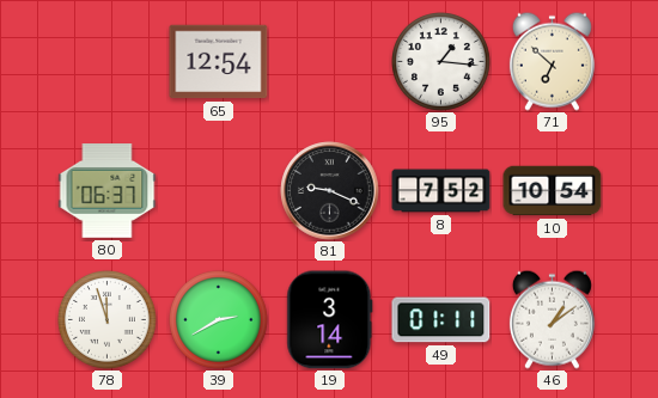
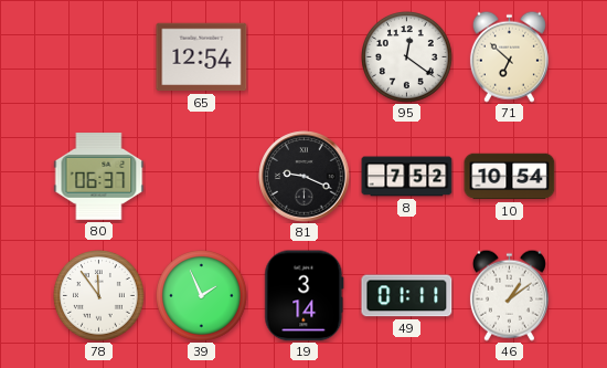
95: 1:16 -> 12:21
78: 11:57 -> 11:54
39: 2:40 -> 1:56
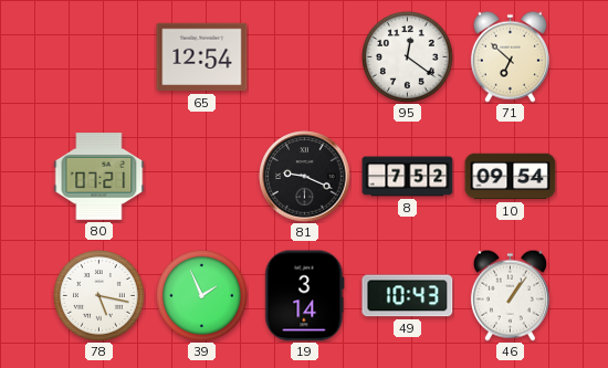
80: 06:37 -> 07:21
10: 10:54 -> 09:54
78: 11:54 -> 5:17
49: 01:11 -> 10:43
46: 1:09 -> 1:06
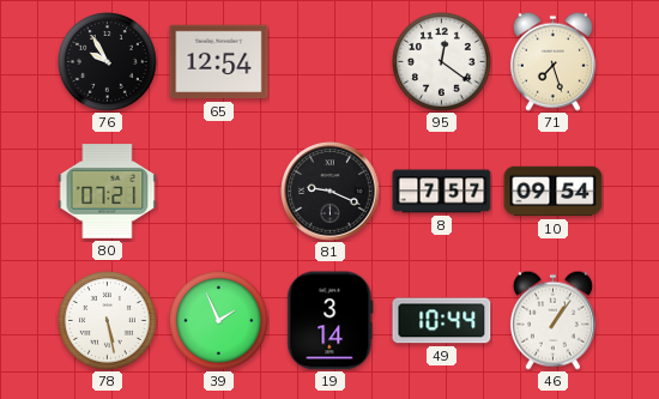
76: none -> 9:55
71: 6:52 -> 7:27
8: 7:52 -> 7:57
78: 5:17 -> 5:28
49: 10:43 -> 10:44
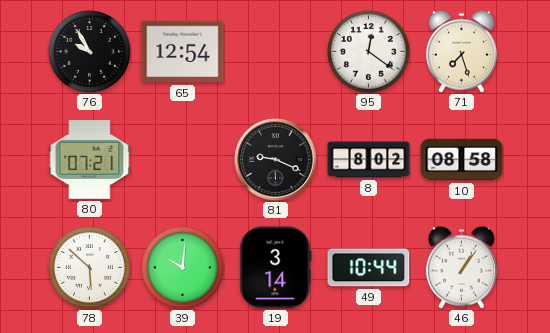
8: 7:57 -> 8:02
10: 09:54 -> 08:58
78: 5:28 -> 5:52
39: 1:56 -> 10:01
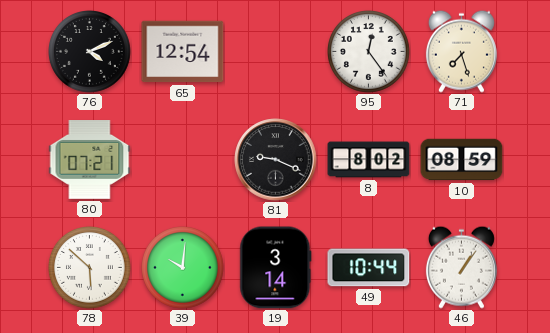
76: 9:55 -> 4:11
95: 12:21 -> 12:24
10: 08:58 -> 08:59
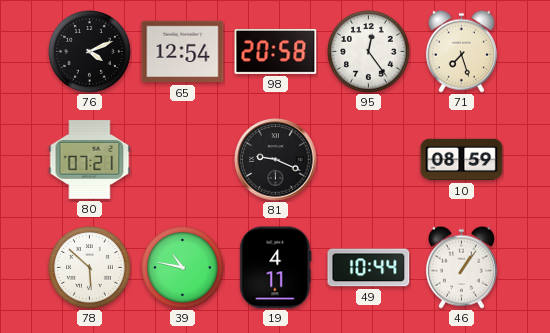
98: none -> 20:58
8: 8:02 -> none
39: 10:01 -> 10:47
19: 3:14 -> 4:11
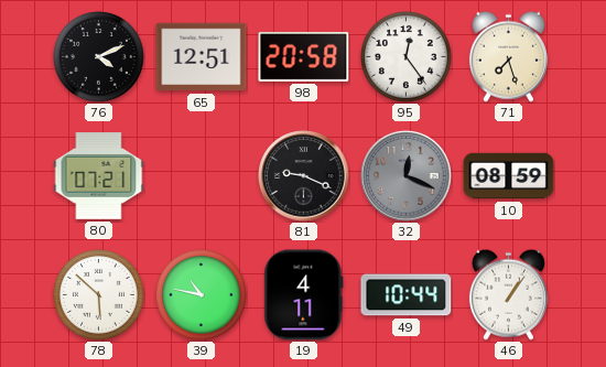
65: 12:54 -> 12:51
32: none -> 12:19
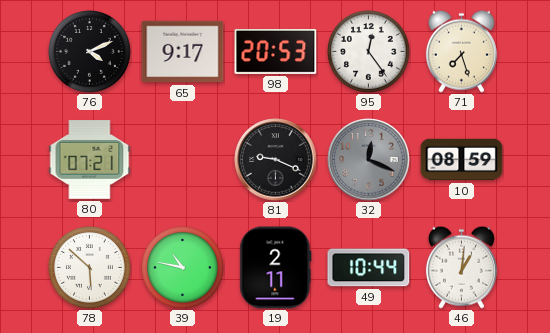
65: 12:51 -> 9:17
98: 20:58 -> 20:53
19: 4:11 -> 2:11
46: 1:06 -> 1:01
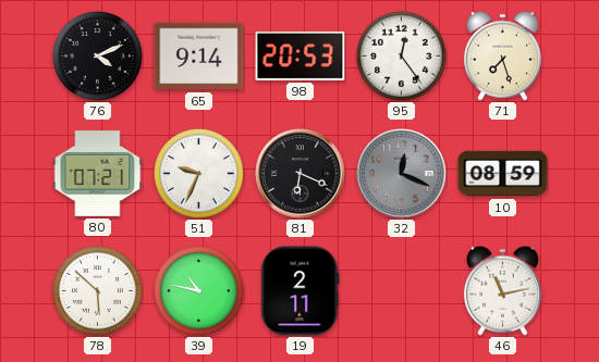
65: 9:17 -> 9:14
51: none -> 9:34
81: 9:19 -> 6:19
49: 10:44 -> none
46: 1:01 -> 11:13
